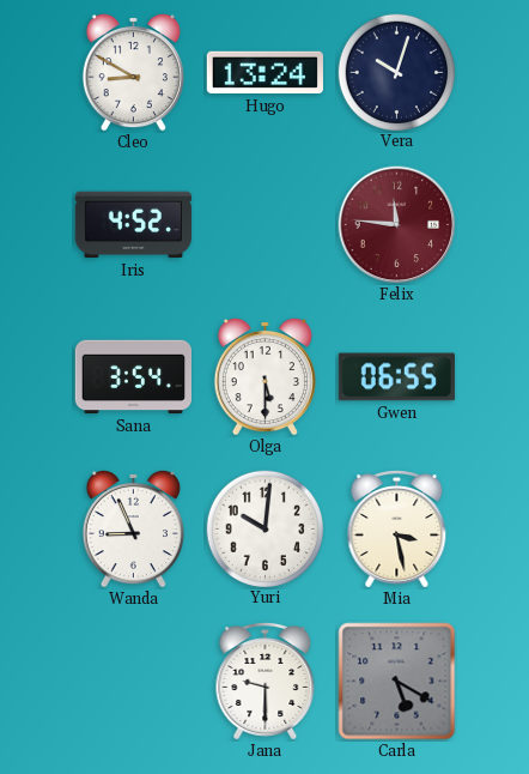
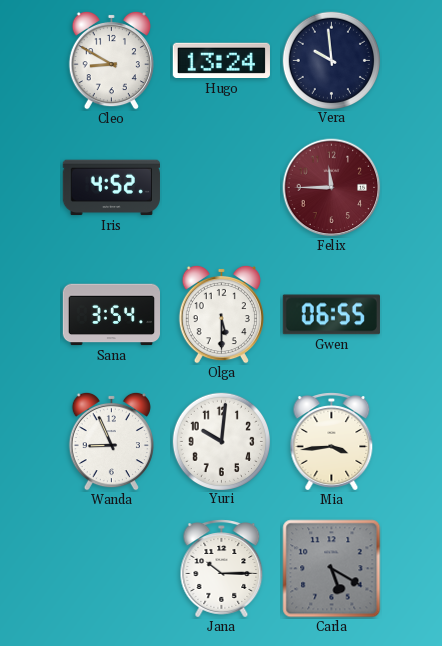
Vera: 10:03 -> 9:59
Felix: 11:46 -> 11:45
Mia: 3:28 -> 3:44
Jana: 9:30 -> 10:15
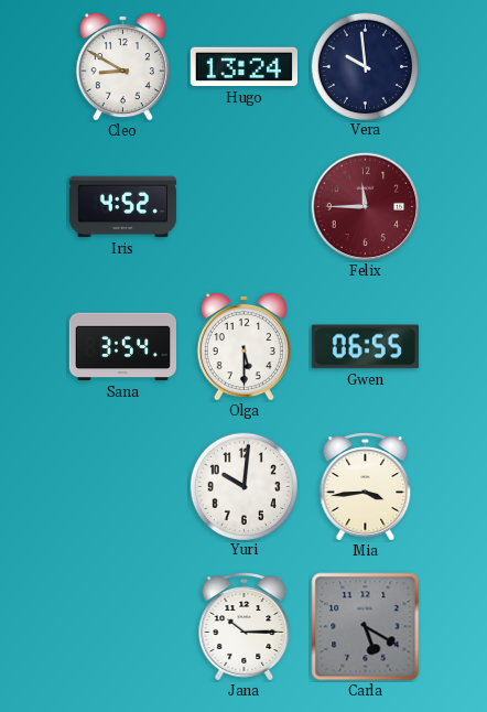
Wanda: 8:56 -> none
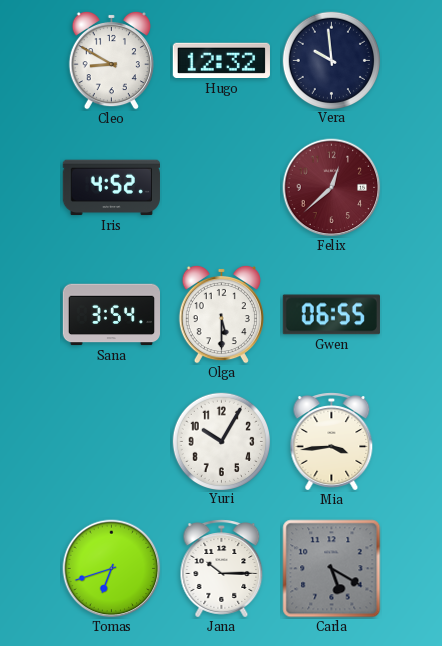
Hugo: 13:24 -> 12:32
Felix: 11:45 -> 12:38
Yuri: 10:01 -> 10:05
Tomas: none -> 6:42
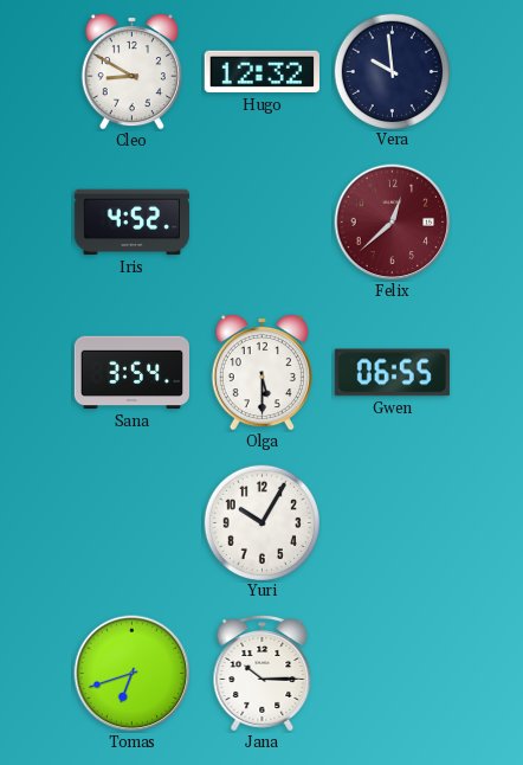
Mia: 3:44 -> none
Carla: 5:20 -> none
